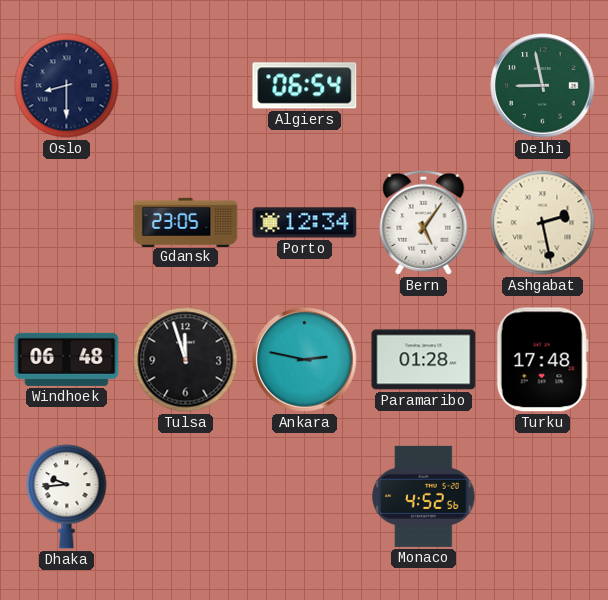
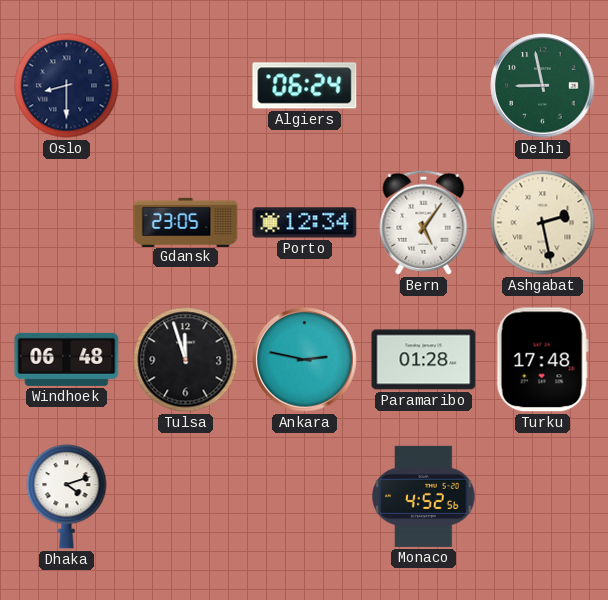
Algiers: 06:54 -> 06:24
Dhaka: 9:44 -> 4:12
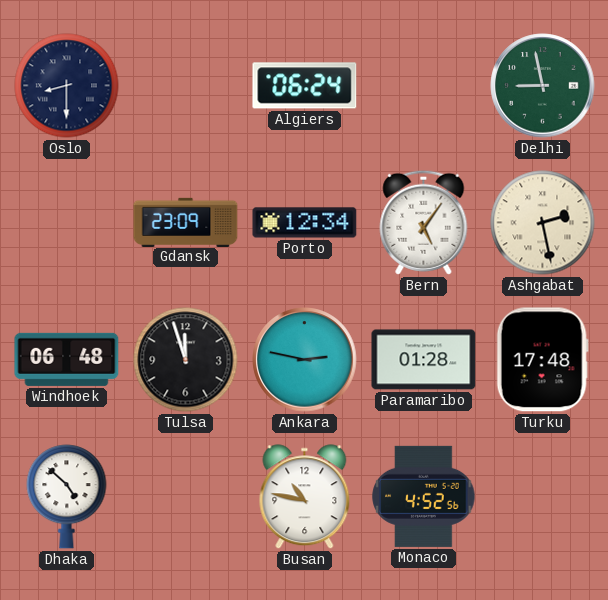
Gdansk: 23:05 -> 23:09
Dhaka: 4:12 -> 4:52
Busan: none -> 10:47
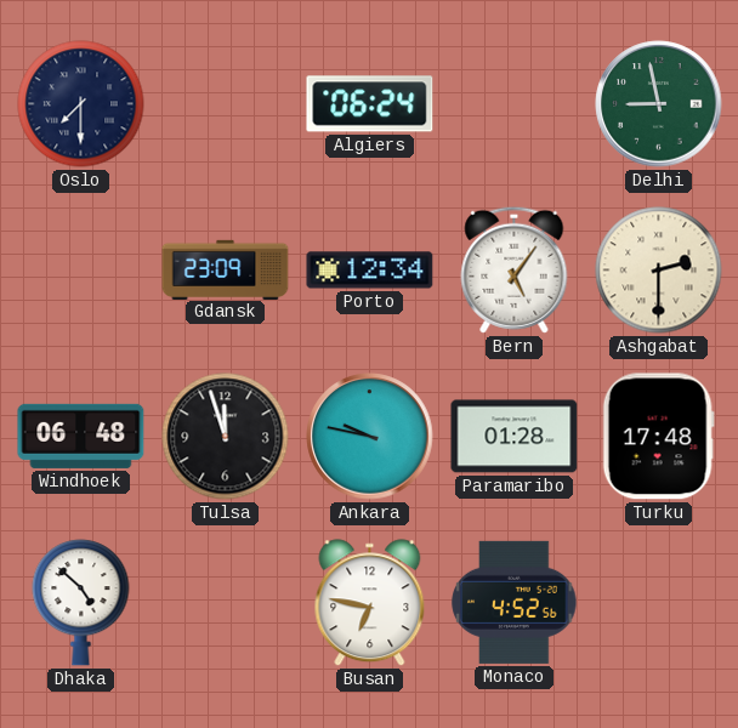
Oslo: 8:30 -> 7:30
Ashgabat: 2:28 -> 2:30
Ankara: 2:47 -> 9:47
Busan: 10:47 -> 6:47
